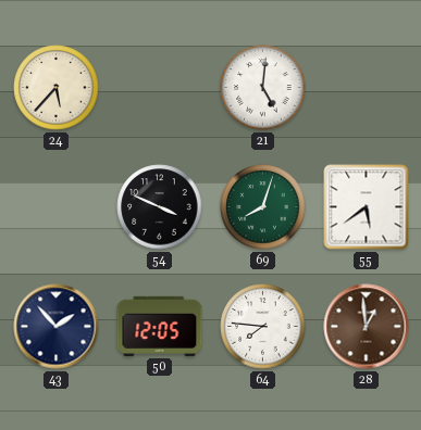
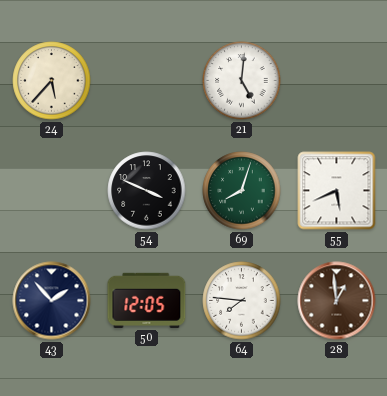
55: 5:39 -> 5:41
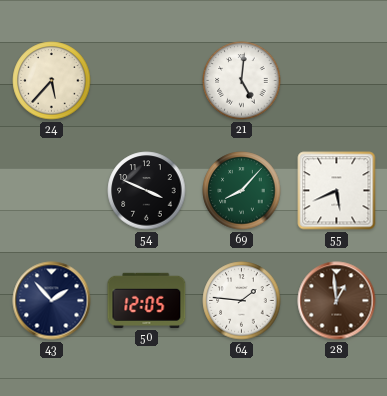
69: 8:03 -> 8:07
64: 7:46 -> 1:46
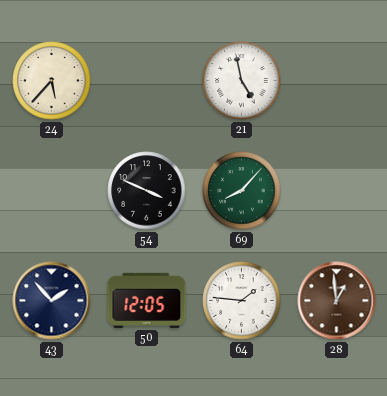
21: 5:01 -> 4:58
55: 5:41 -> none
